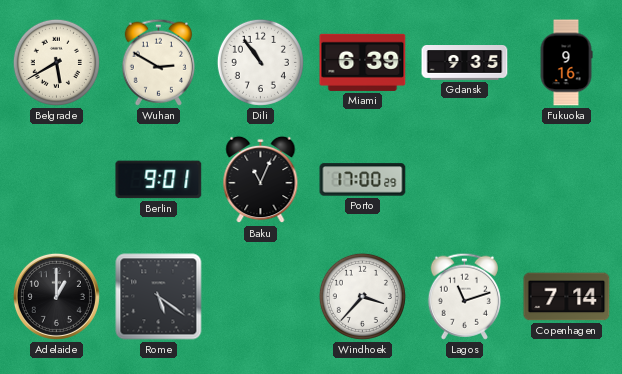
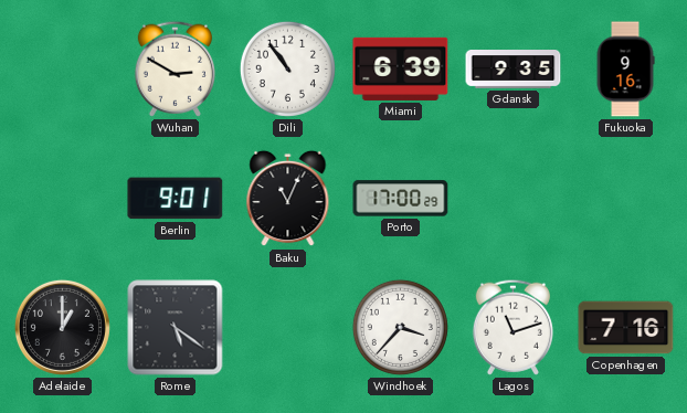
Belgrade: 5:40 -> none
Copenhagen: 7:14 -> 7:16
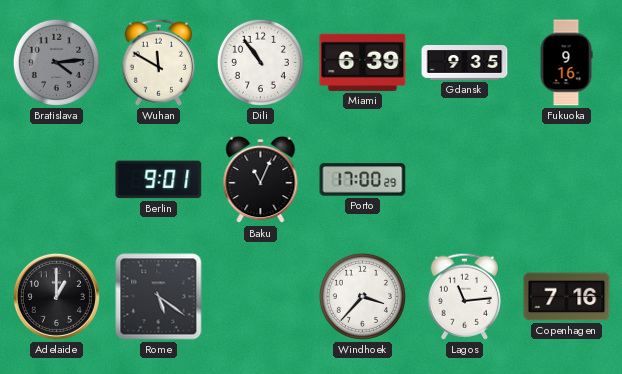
Bratislava: none -> 4:14
Wuhan: 2:50 -> 11:50
Lagos: 11:12 -> 11:14
